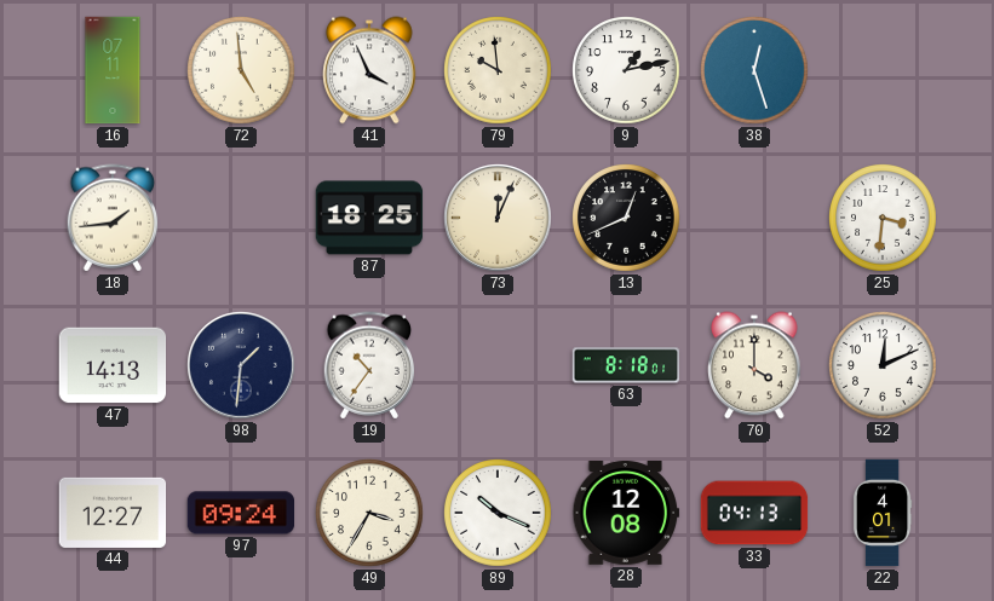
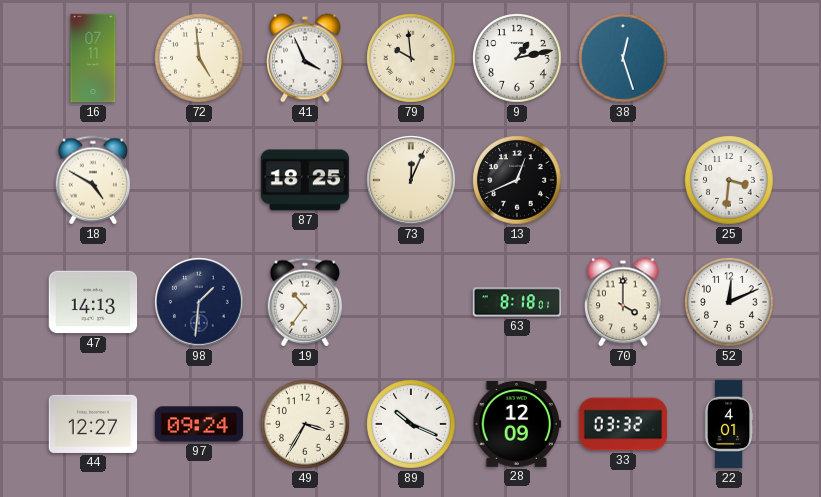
18: 1:44 -> 4:50
28: 12:08 -> 12:09
33: 04:13 -> 03:32
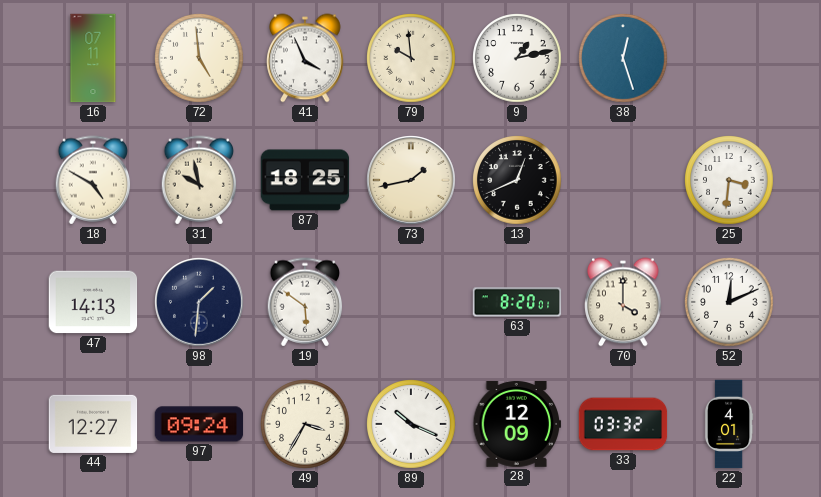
31: none -> 9:58
73: 12:04 -> 1:43
19: 10:36 -> 5:51
63: 8:18 -> 8:20
